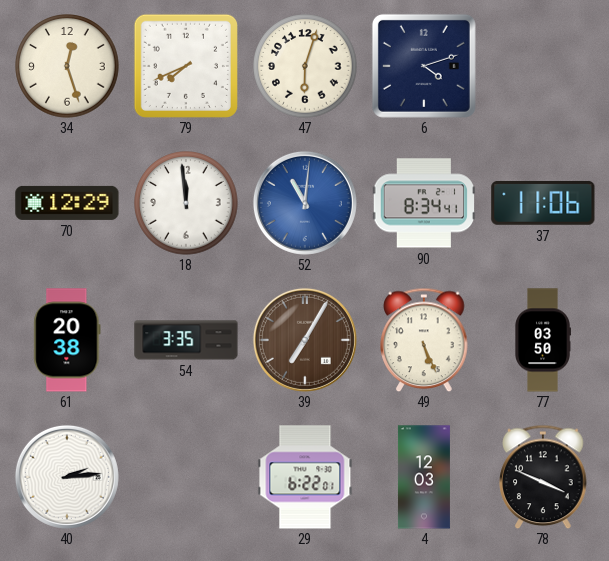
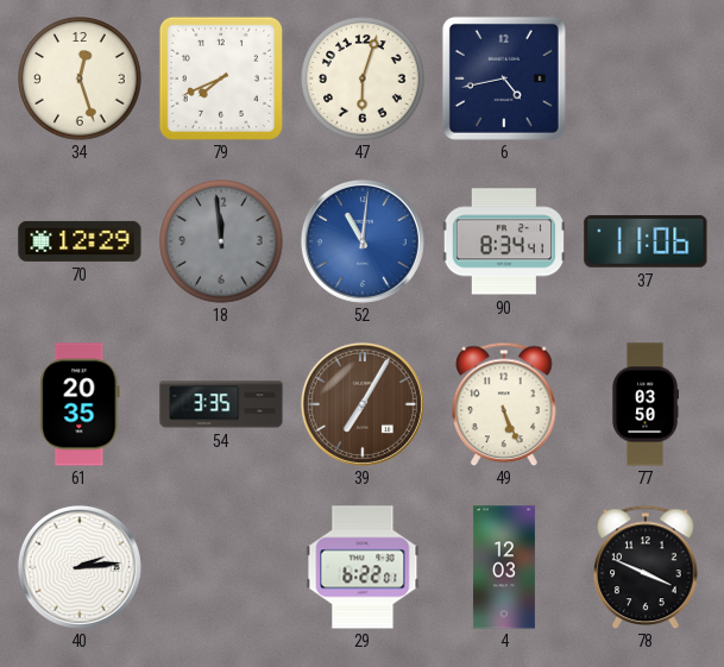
6: 4:12 -> 4:43
18 dial: white -> grey
61: 20:38 -> 20:35
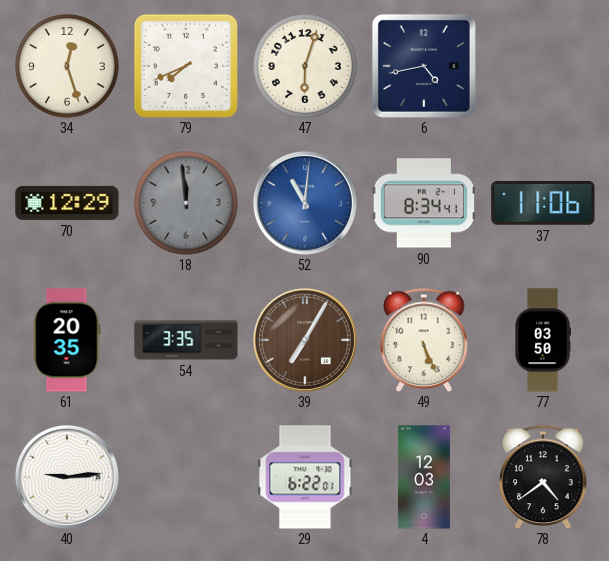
40: 2:14 -> 9:14
78: 3:49 -> 4:39
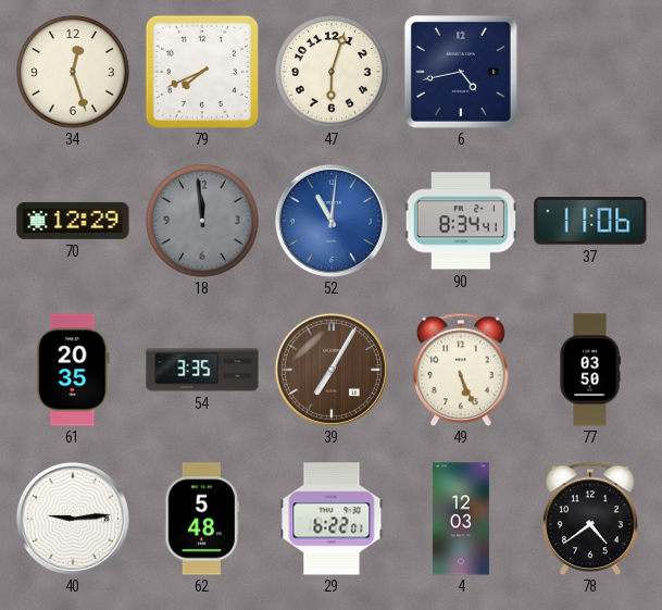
62: none -> 5:48
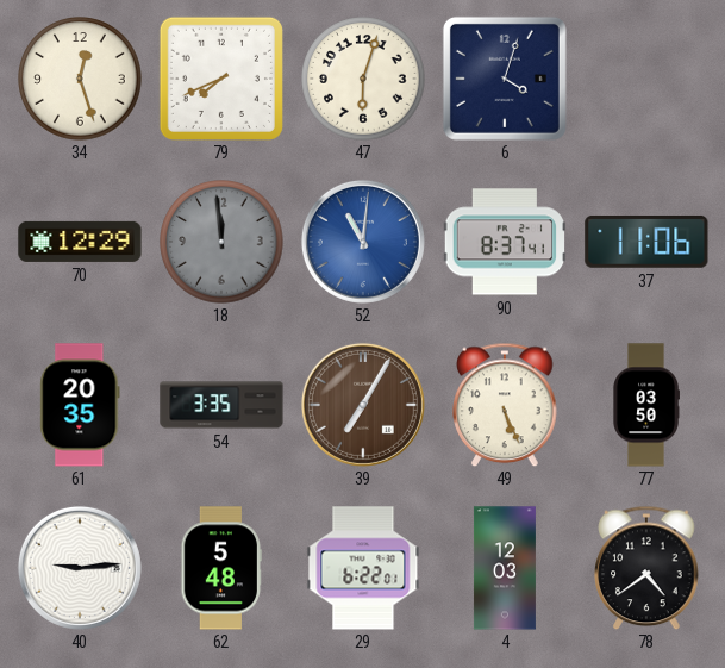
6: 4:43 -> 4:03
90: 8:34 -> 8:37
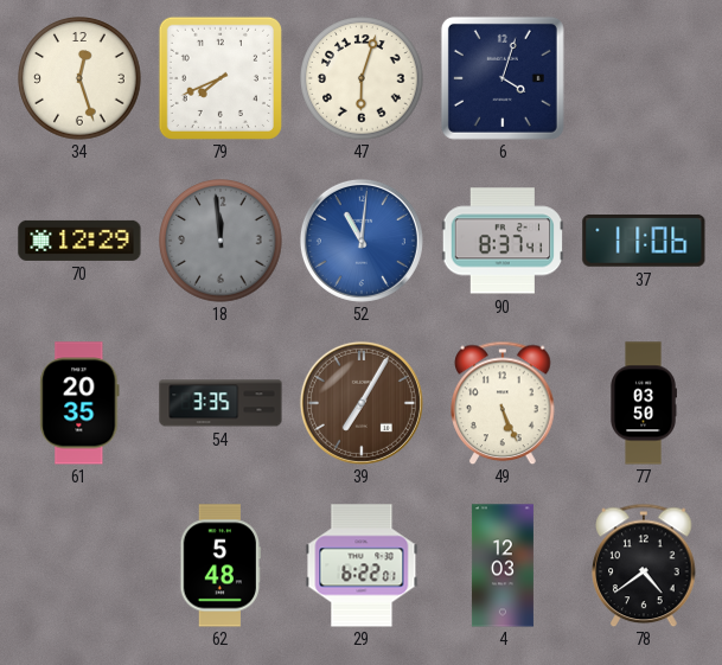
40: 9:14 -> none
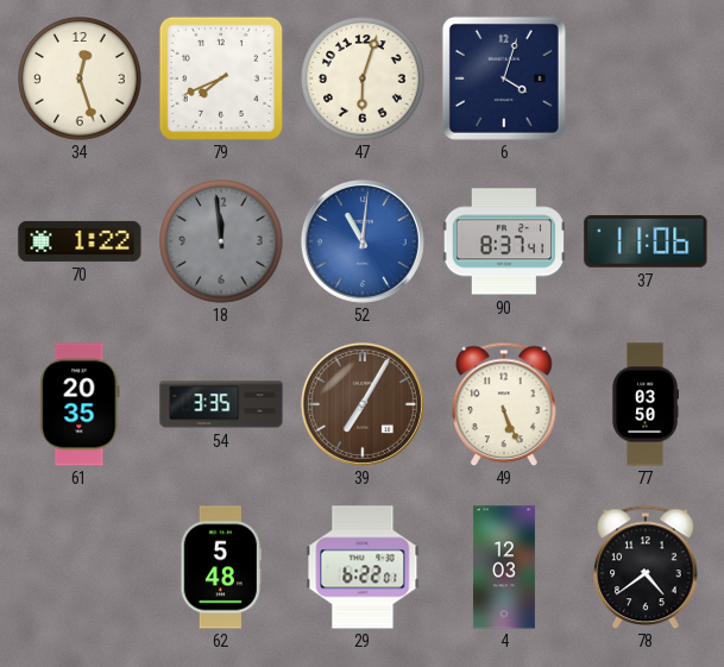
70: 12:29 -> 1:22
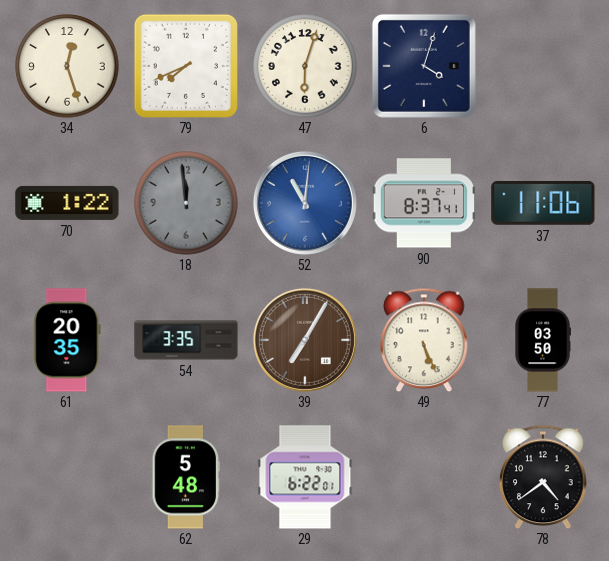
4: 12:03 -> none
